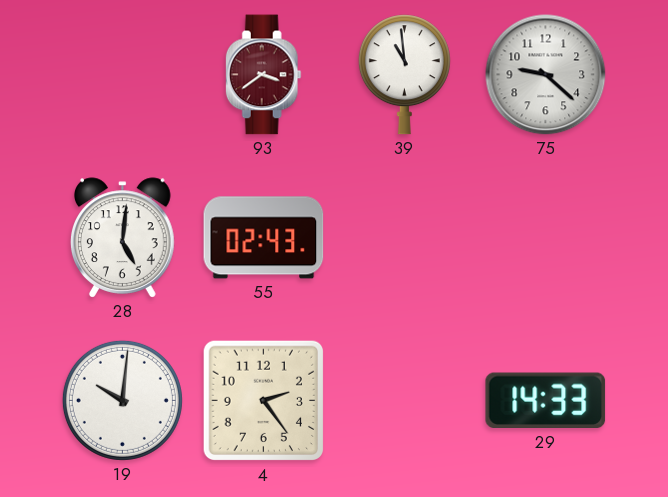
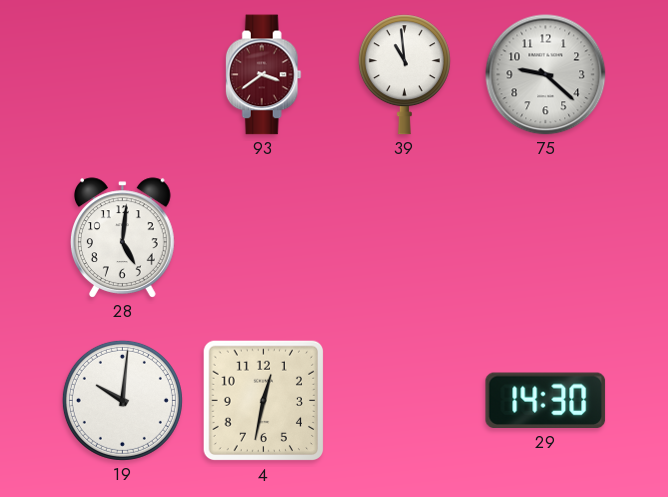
55: 02:43 -> none
4: 2:24 -> 12:32
29: 14:33 -> 14:30
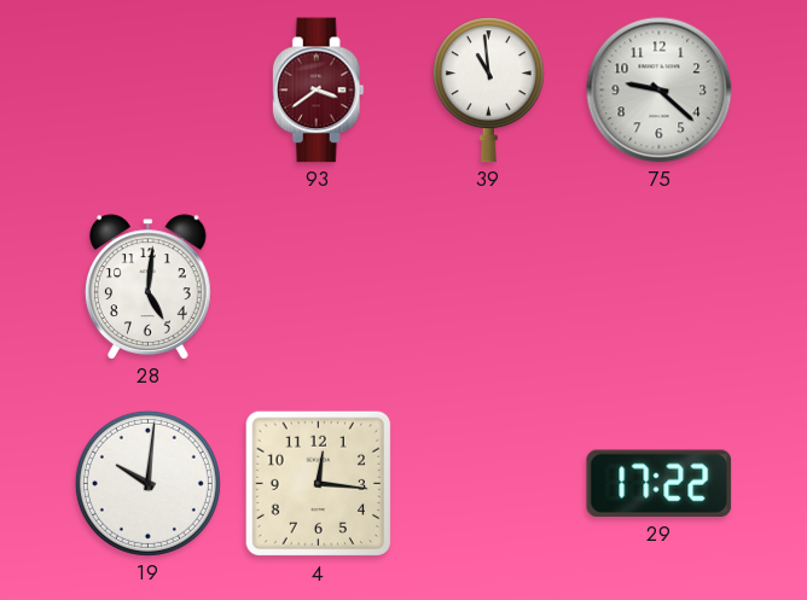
4: 12:32 -> 12:16
29: 14:30 -> 17:22
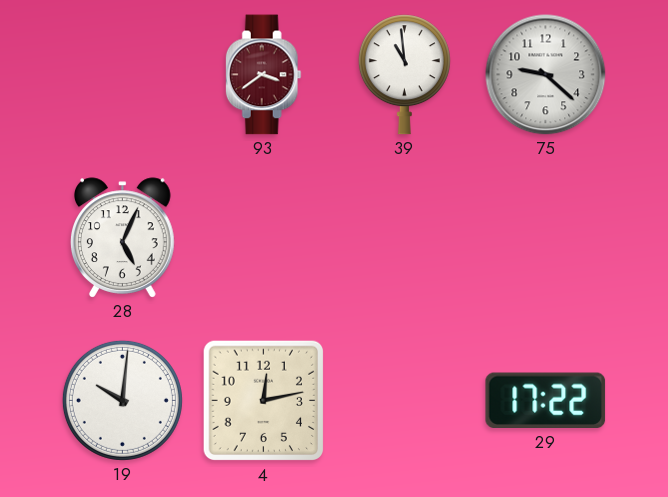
28: 5:01 -> 5:04
4: 12:16 -> 12:13
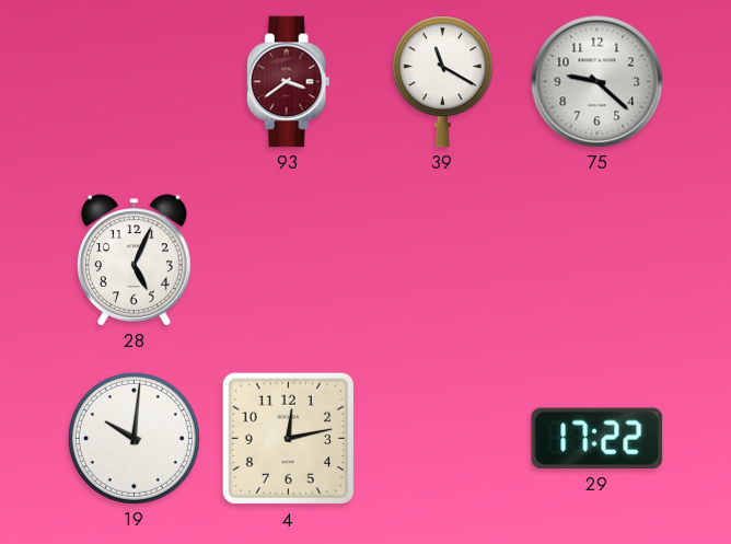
39: 10:59 -> 11:20
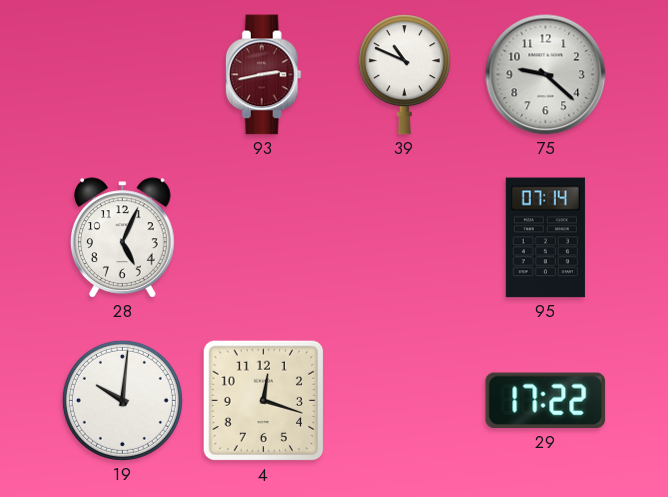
93: 3:39 -> 2:43
39: 11:20 -> 10:49
95: none -> 07:14
4: 12:13 -> 12:18
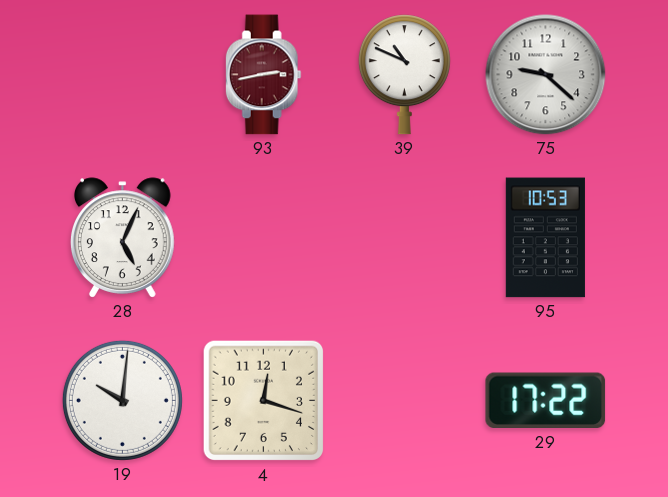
95: 07:14 -> 10:53
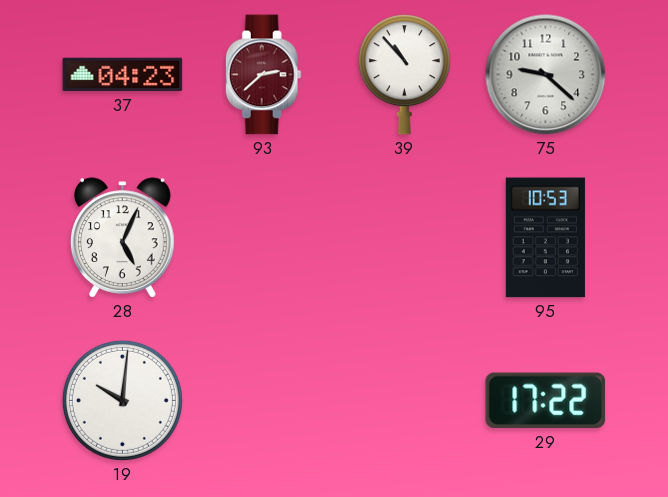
37: none -> 04:23
93: 2:43 -> 2:38
39: 10:49 -> 10:53
4: 12:18 -> none
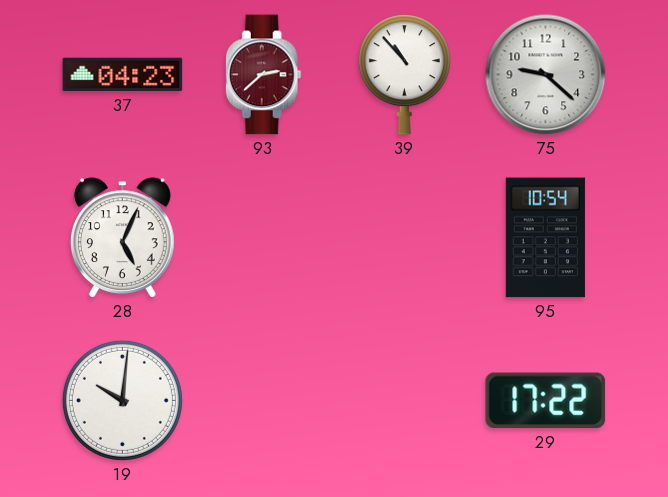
95: 10:53 -> 10:54
